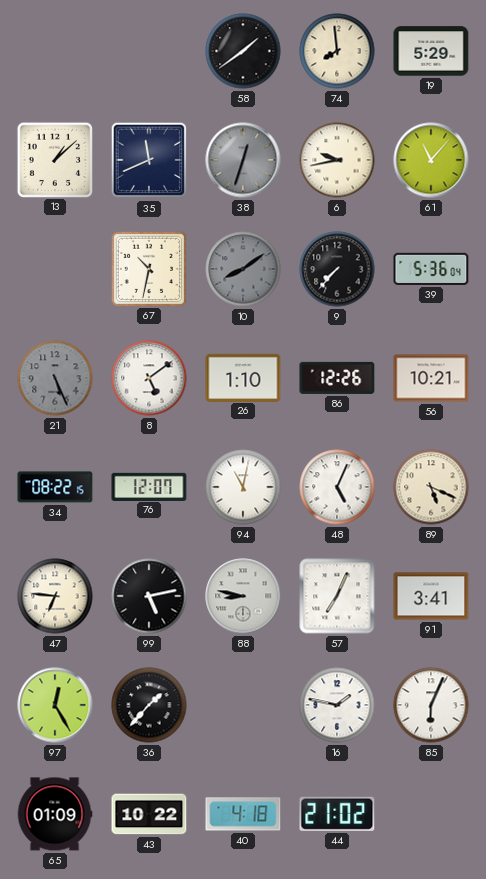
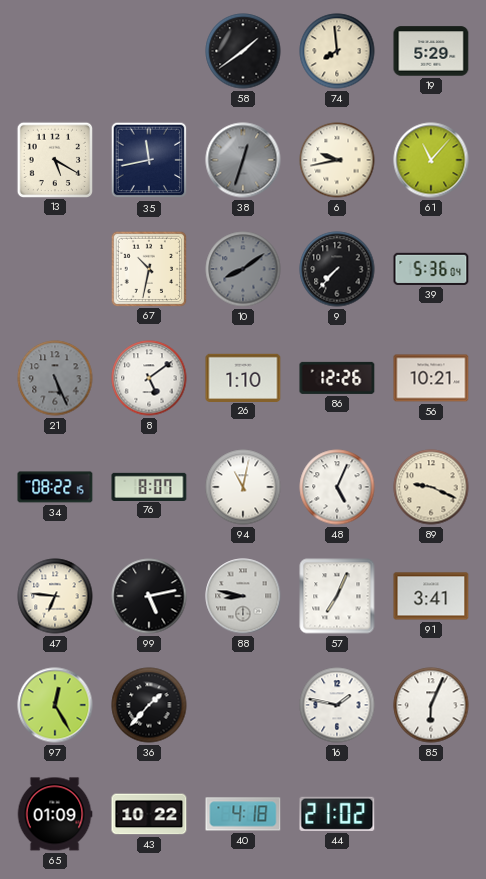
13: 1:08 -> 5:20
35: 11:41 -> 11:43
76: 12:07 -> 8:07
89: 5:19 -> 9:19
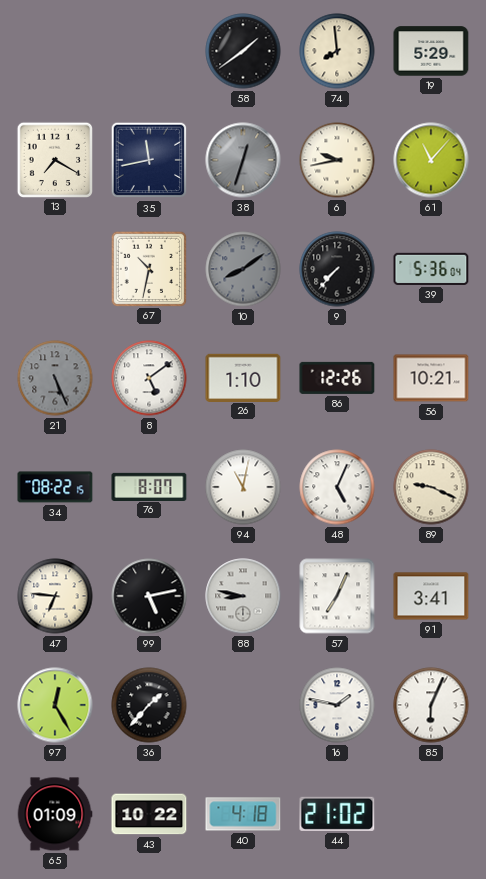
13: 5:20 -> 7:20
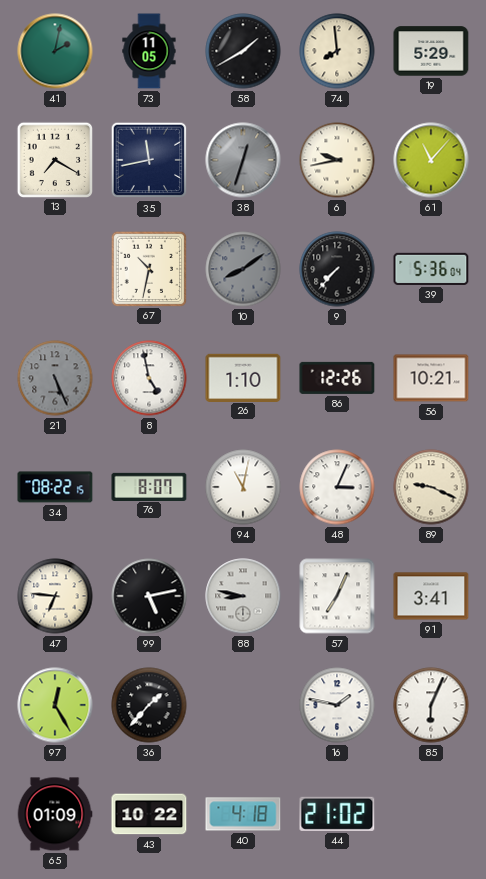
41: none -> 2:02
73: none -> 11:05
58: 1:39 -> 1:40
8: 5:09 -> 4:58
48: 5:04 -> 3:04
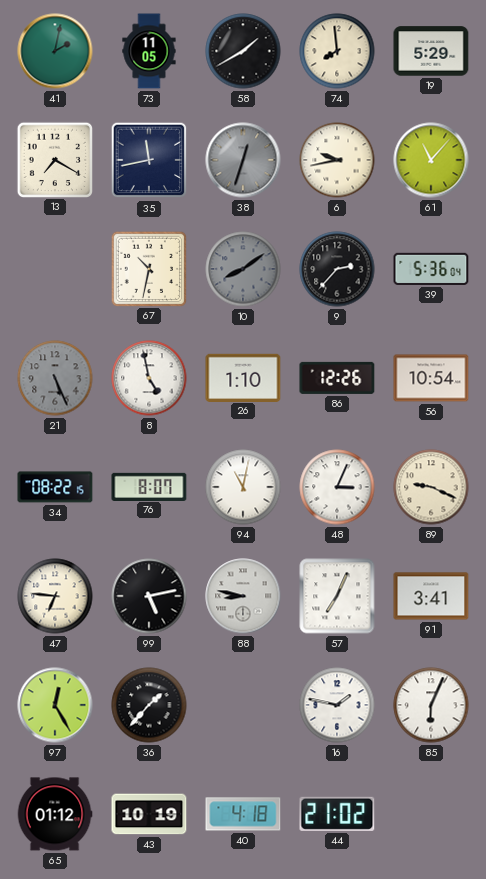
9: 7:37 -> 2:37
56: 10:21 -> 10:54
65: 01:09 -> 01:12
43: 10:22 -> 10:19
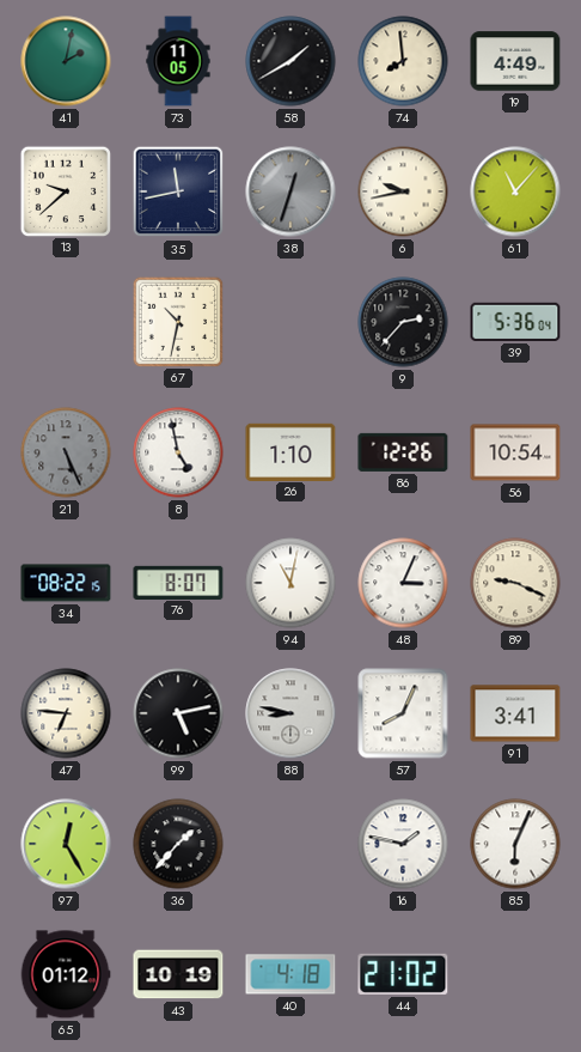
19: 5:29 -> 4:49
13: 7:20 -> 9:38
10: 8:09 -> none
57: 7:04 -> 8:04
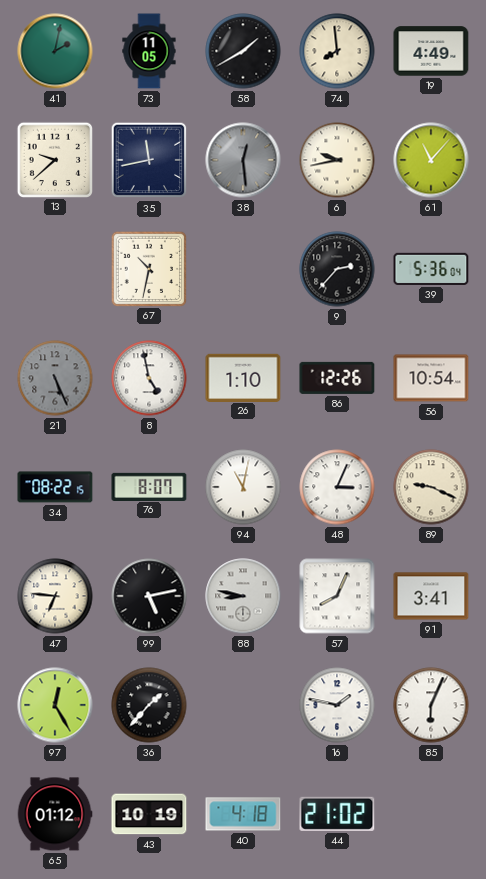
38: 12:33 -> 12:29
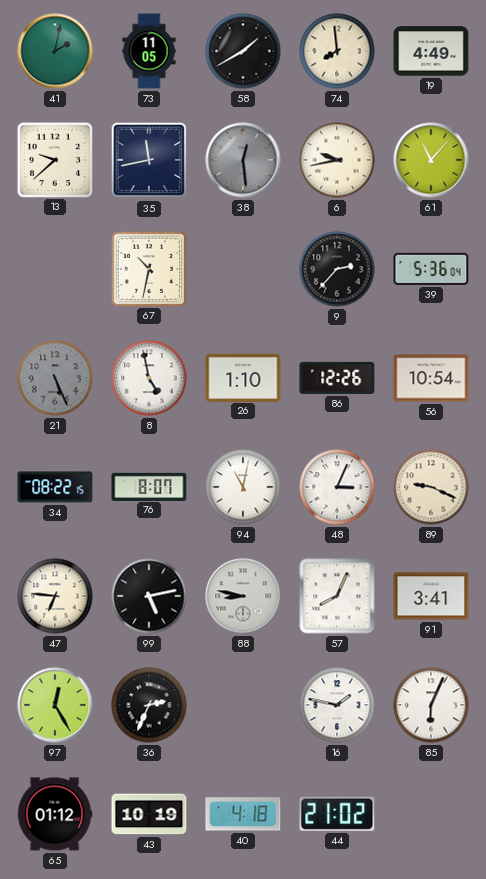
36: 1:37 -> 2:34
